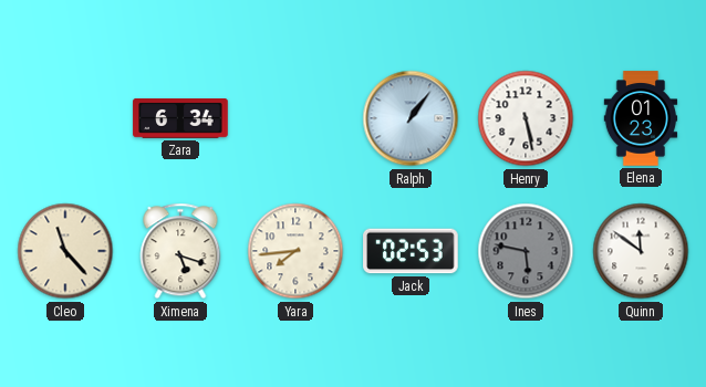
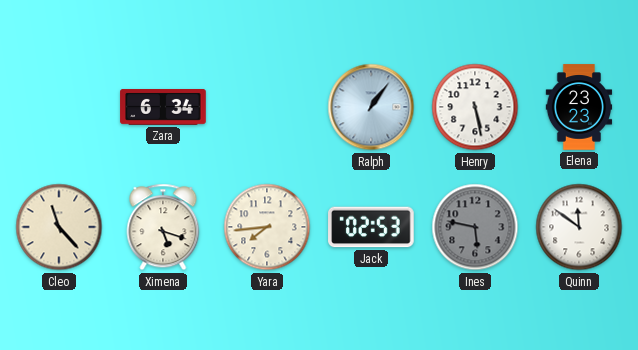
Elena: 01:23 -> 23:23
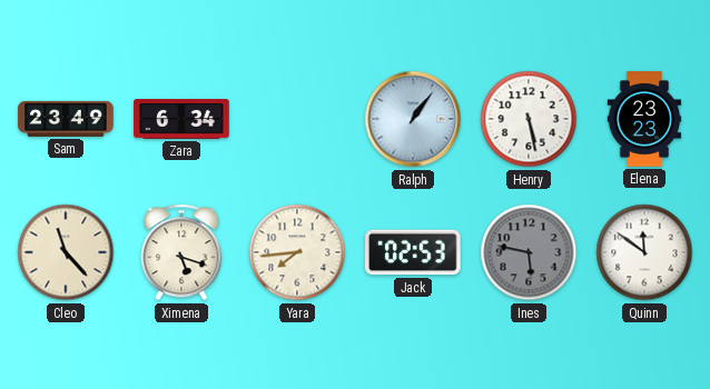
Sam: none -> 23:49
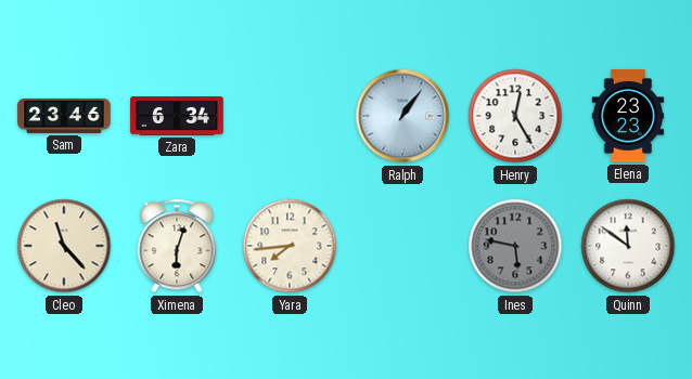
Sam: 23:49 -> 23:46
Henry: 5:28 -> 12:25
Ximena: 5:18 -> 6:03
Jack: 02:53 -> none
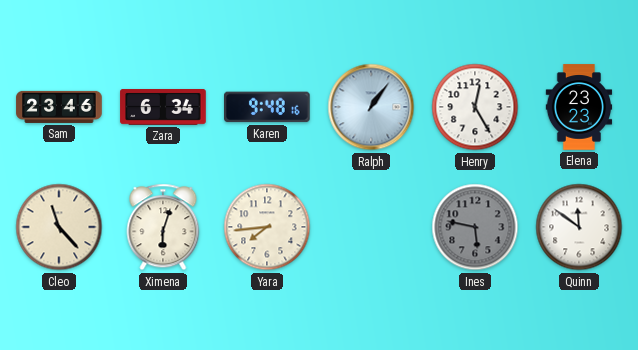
Karen: none -> 9:48
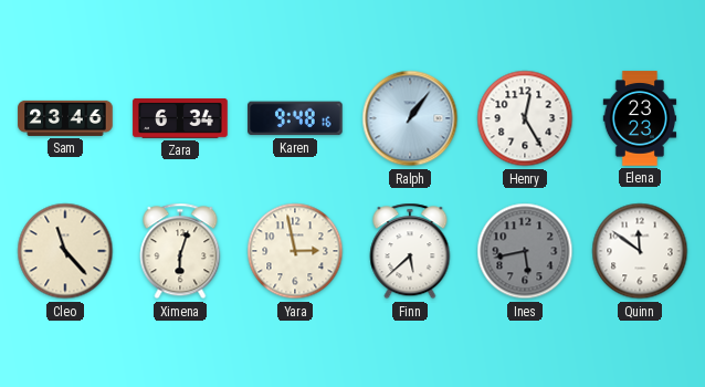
Yara: 7:44 -> 2:58
Finn: none -> 5:38
Ines: 5:47 -> 5:43
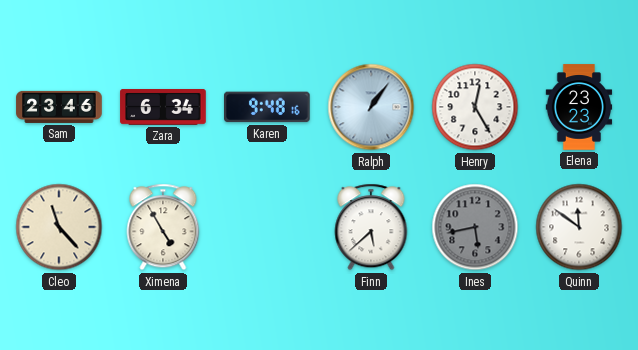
Ximena: 6:03 -> 4:55
Yara: 2:58 -> none
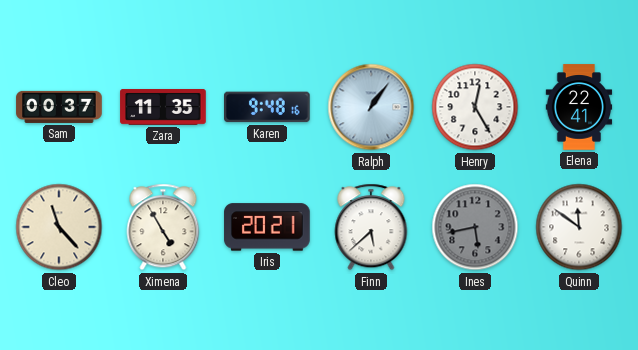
Sam: 23:46 -> 00:37
Zara: 6:34 -> 11:35
Elena: 23:23 -> 22:41
Iris: none -> 20:21
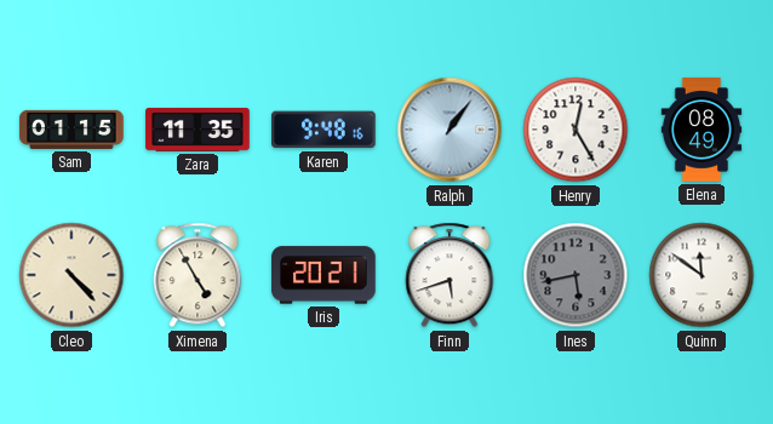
Sam: 00:37 -> 01:15
Elena: 22:41 -> 08:49
Cleo: 11:23 -> 4:23
Finn: 5:38 -> 5:42
